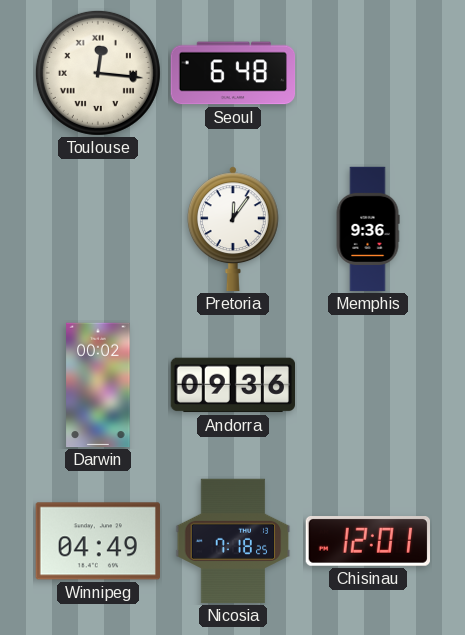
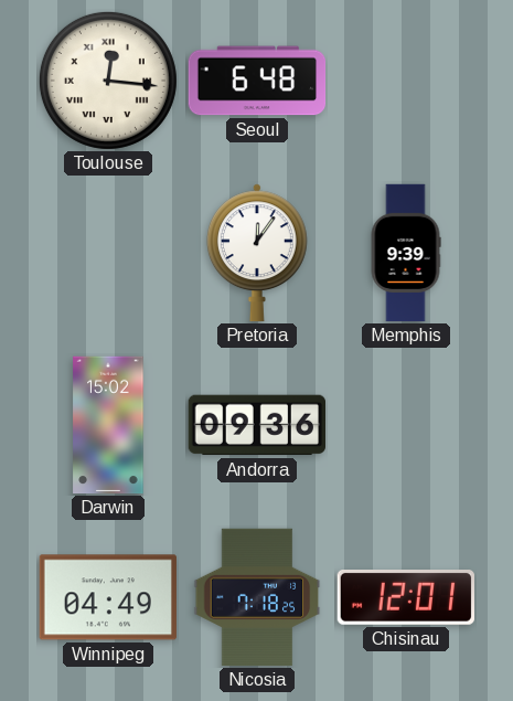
Memphis: 9:36 -> 9:39
Darwin: 00:02 -> 15:02
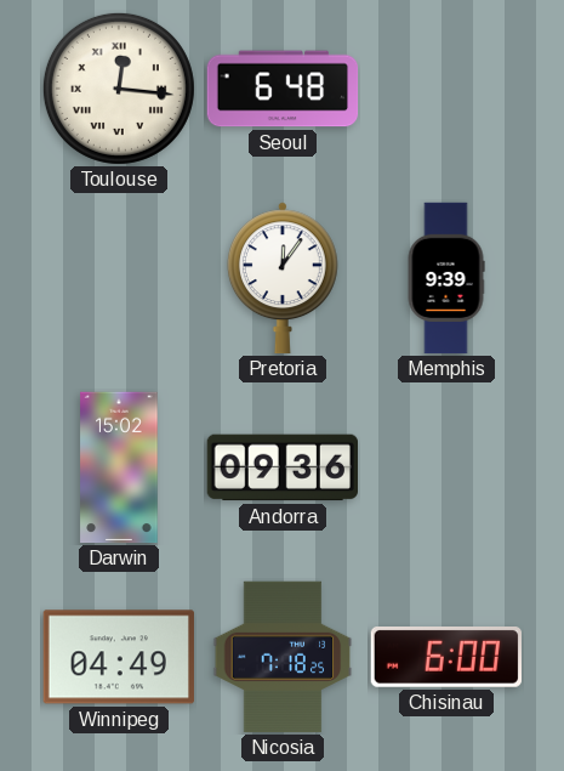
Chisinau: 12:01 -> 6:00
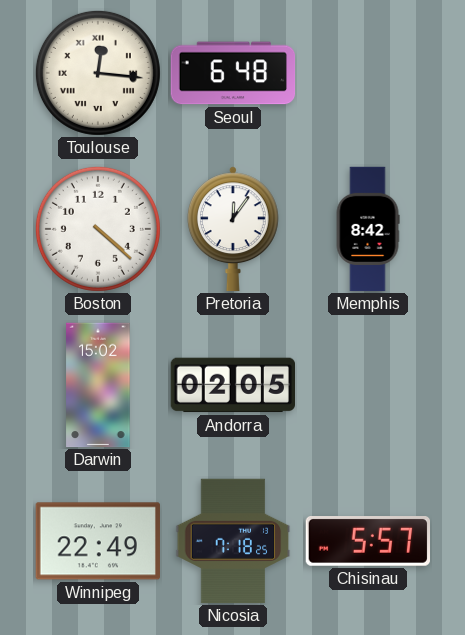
Boston: none -> 4:22
Memphis: 9:39 -> 8:42
Andorra: 09:36 -> 02:05
Winnipeg: 04:49 -> 22:49
Chisinau: 6:00 -> 5:57
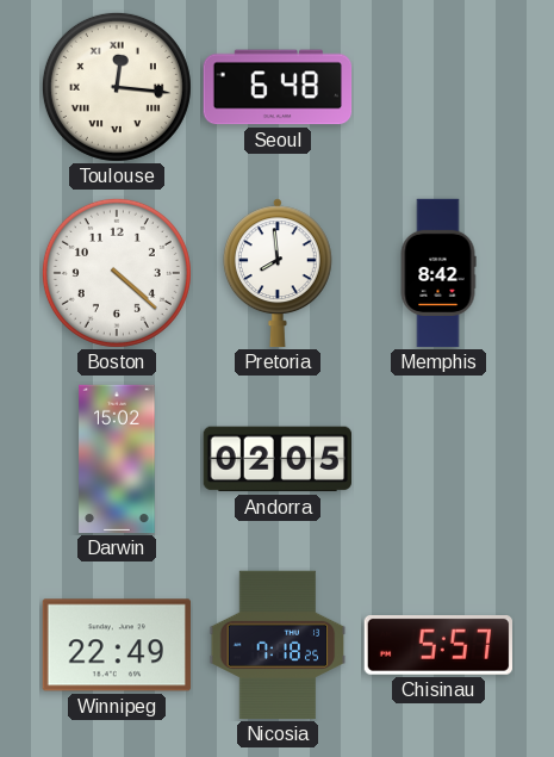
Pretoria: 12:06 -> 7:59
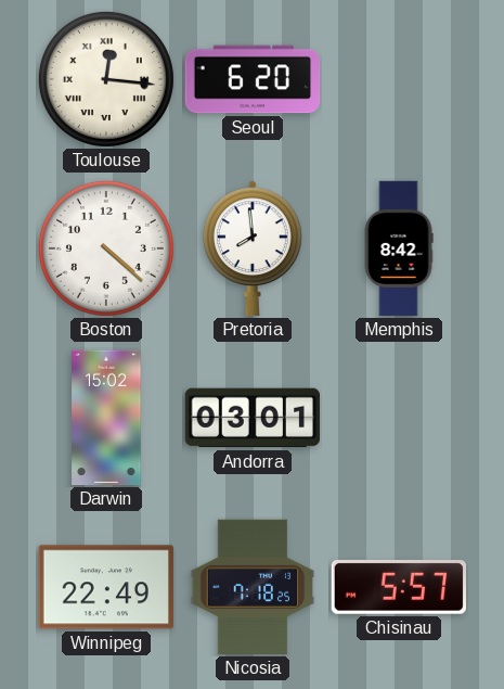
Seoul: 6:48 -> 6:20
Andorra: 02:05 -> 03:01
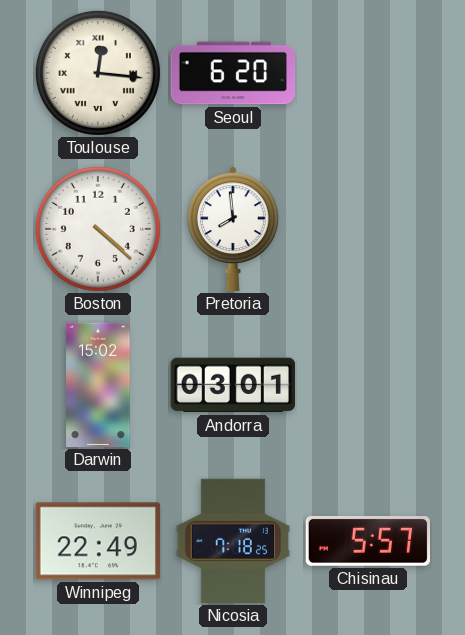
Memphis: 8:42 -> none
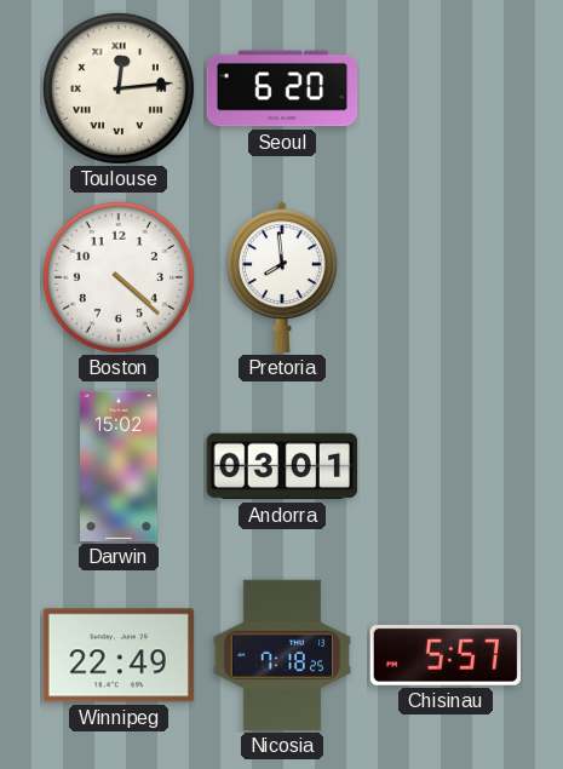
Toulouse: 12:16 -> 12:14
